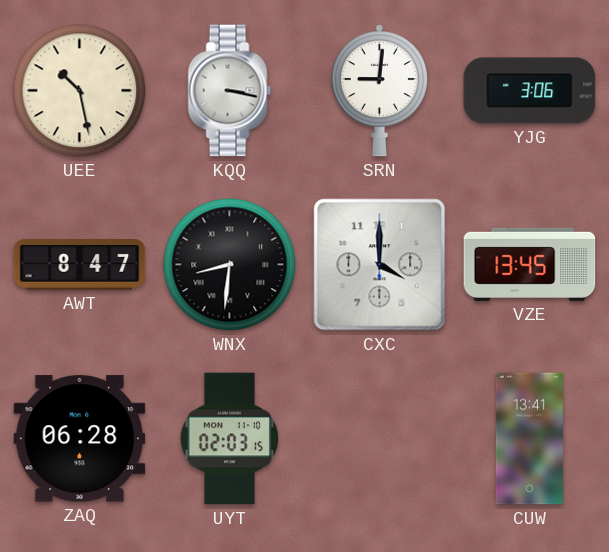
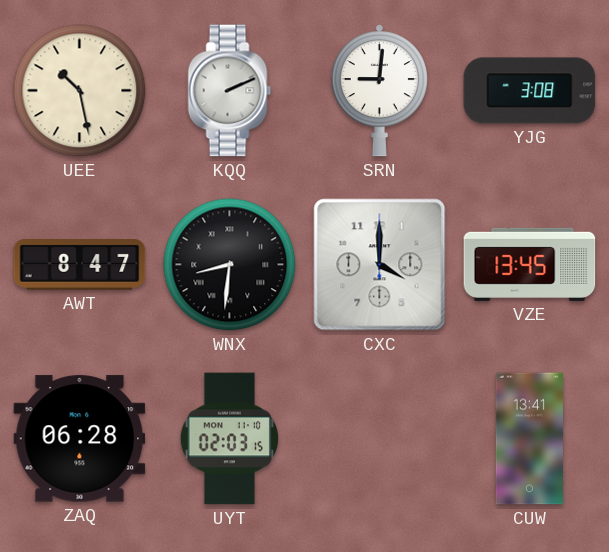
KQQ: 3:17 -> 2:11
YJG: 3:06 -> 3:08
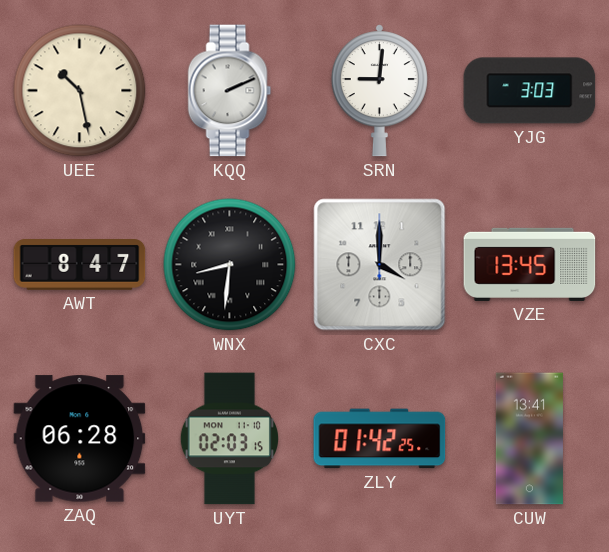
YJG: 3:08 -> 3:03
ZLY: none -> 01:42
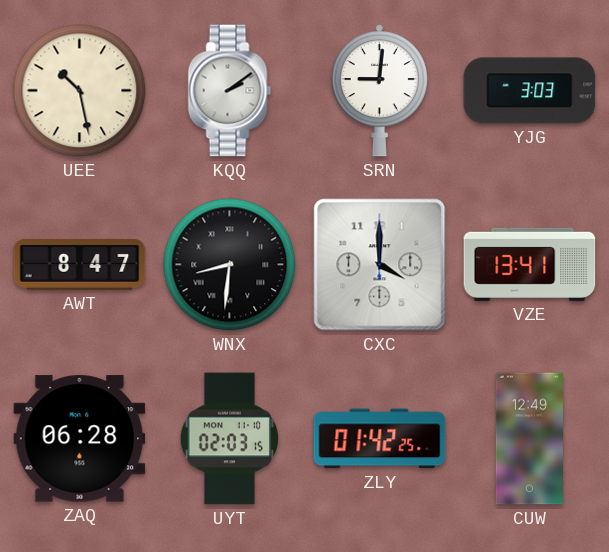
KQQ: 2:11 -> 2:09
VZE: 13:45 -> 13:41
CUW: 13:41 -> 12:49
